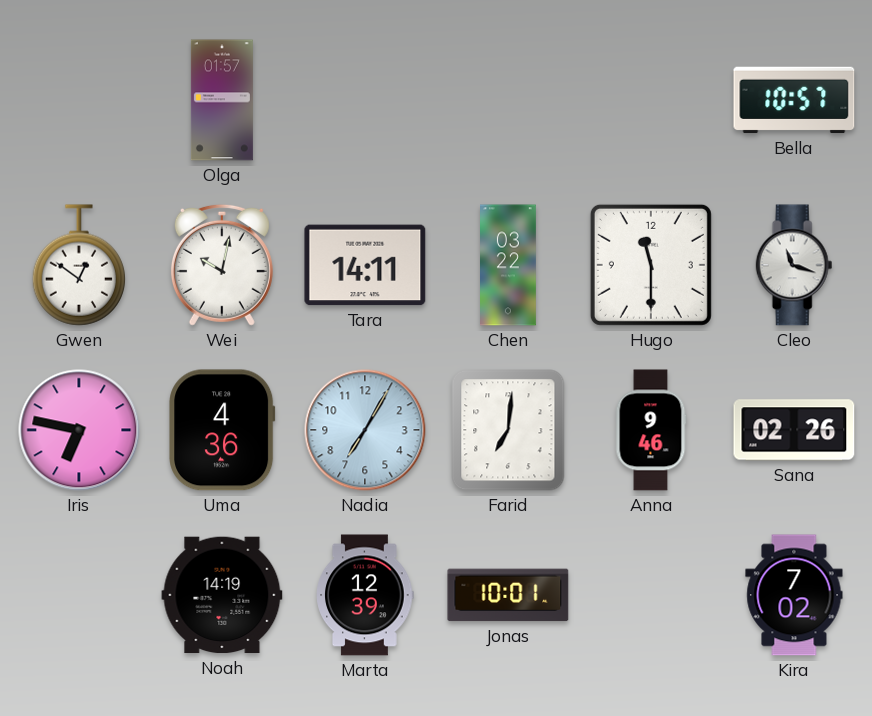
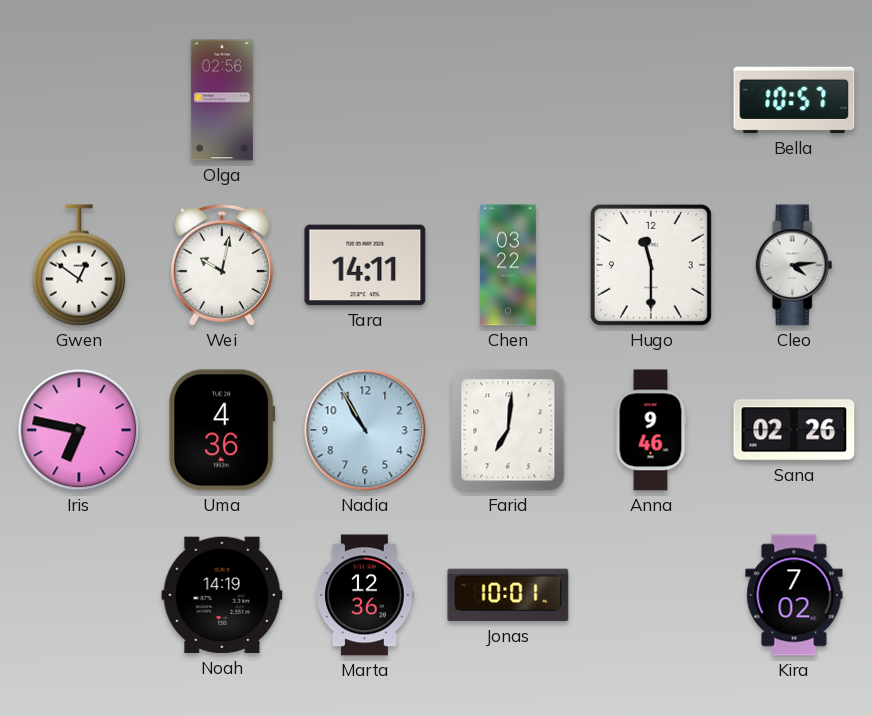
Olga: 01:57 -> 02:56
Cleo: 11:18 -> 4:14
Nadia: 7:05 -> 10:55
Marta: 12:39 -> 12:36
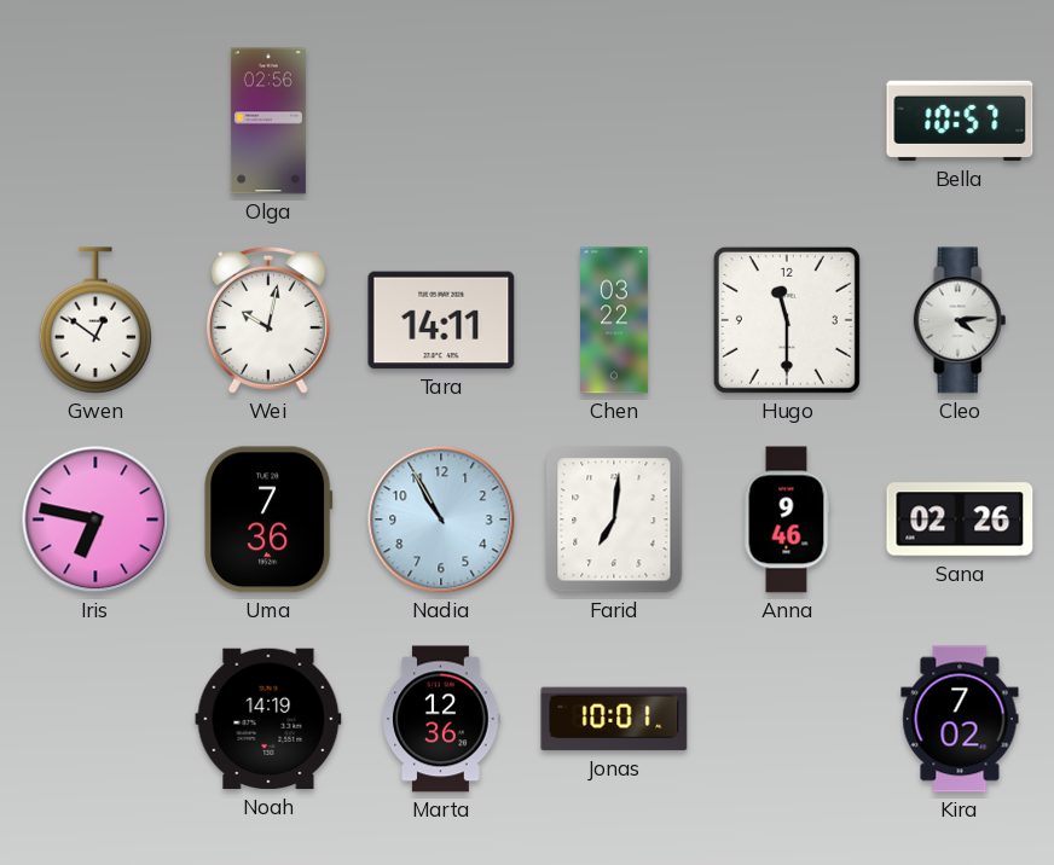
Uma: 4:36 -> 7:36
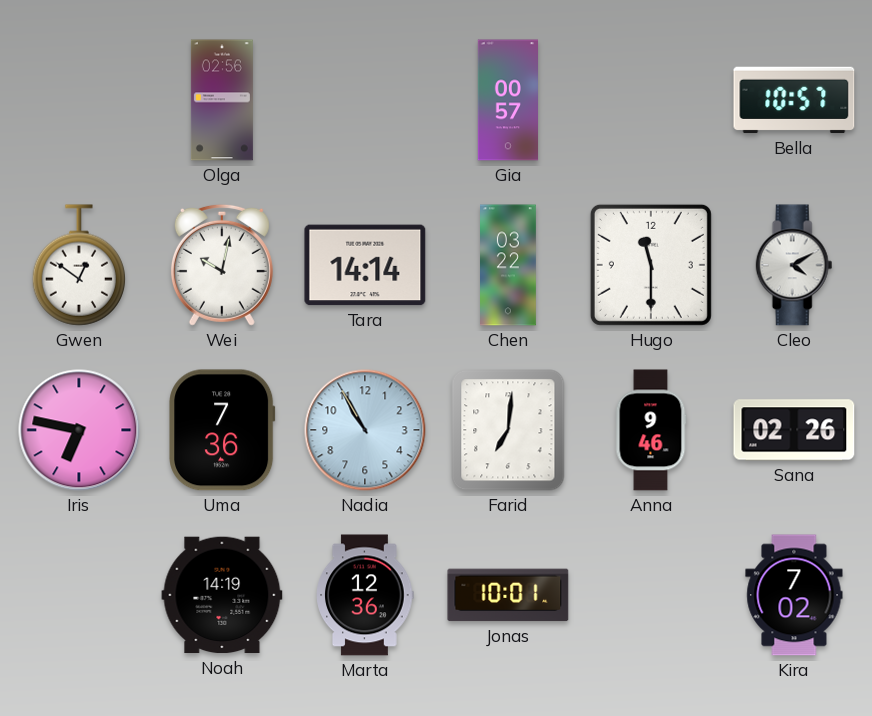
Gia: none -> 00:57
Tara: 14:11 -> 14:14
Cleo: 4:14 -> 4:10
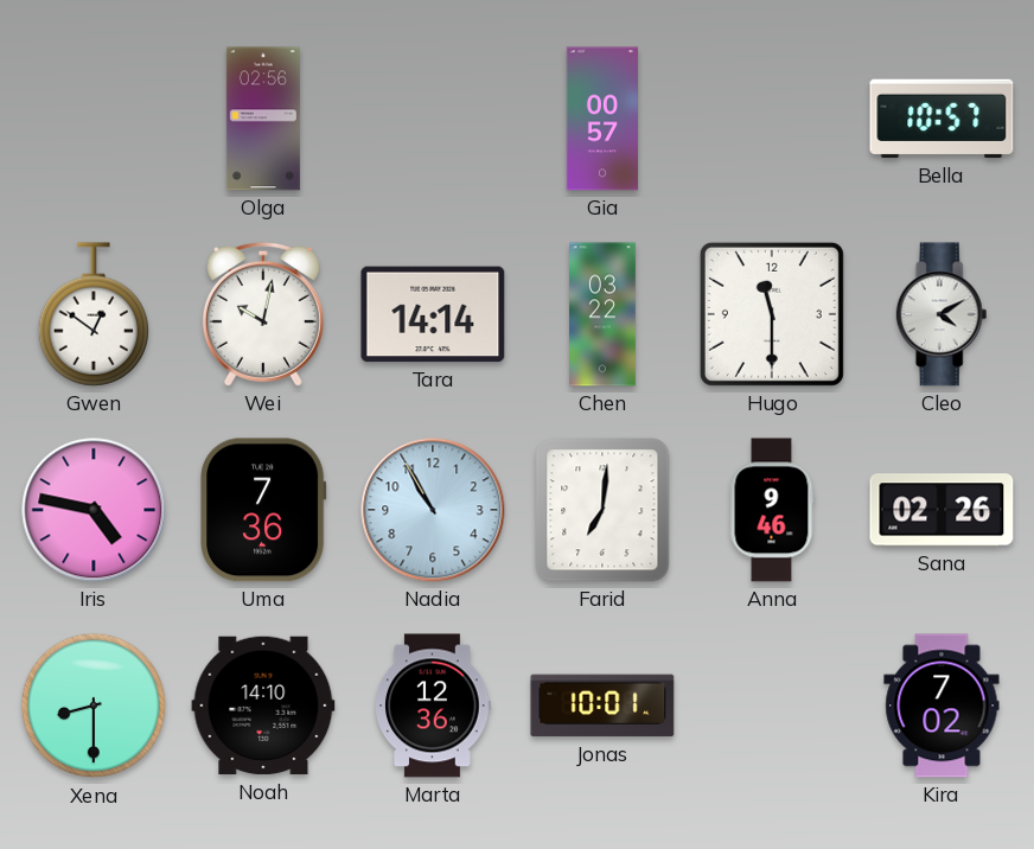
Iris: 6:47 -> 4:47
Xena: none -> 8:30
Noah: 14:19 -> 14:10
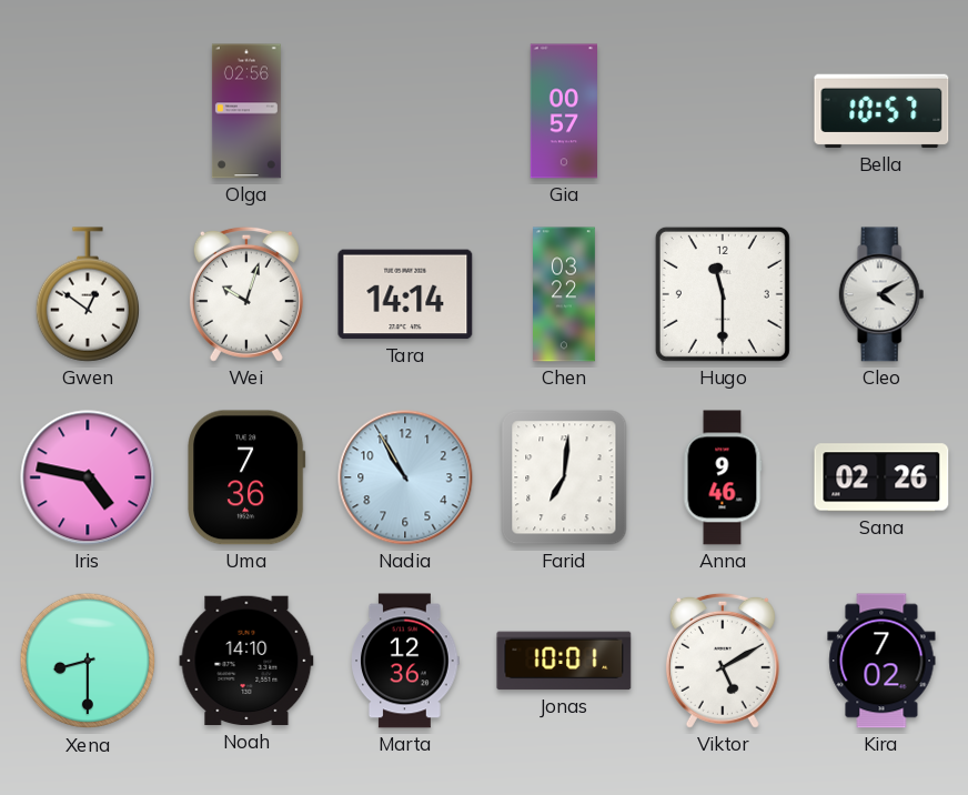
Wei: 10:02 -> 10:03
Viktor: none -> 5:10
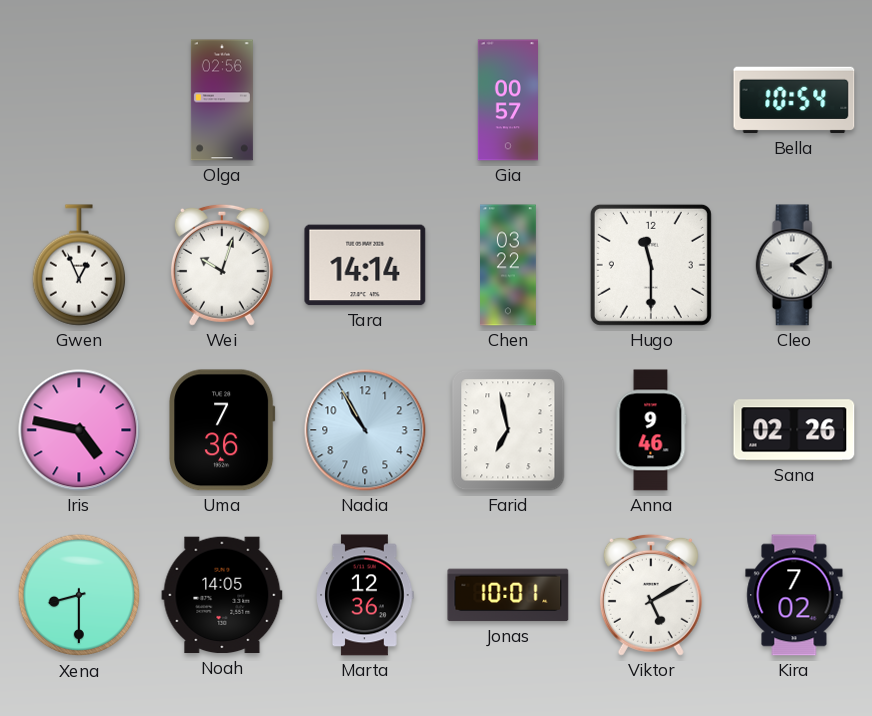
Bella: 10:57 -> 10:54
Gwen: 12:51 -> 12:56
Farid: 7:01 -> 6:58
Noah: 14:10 -> 14:05
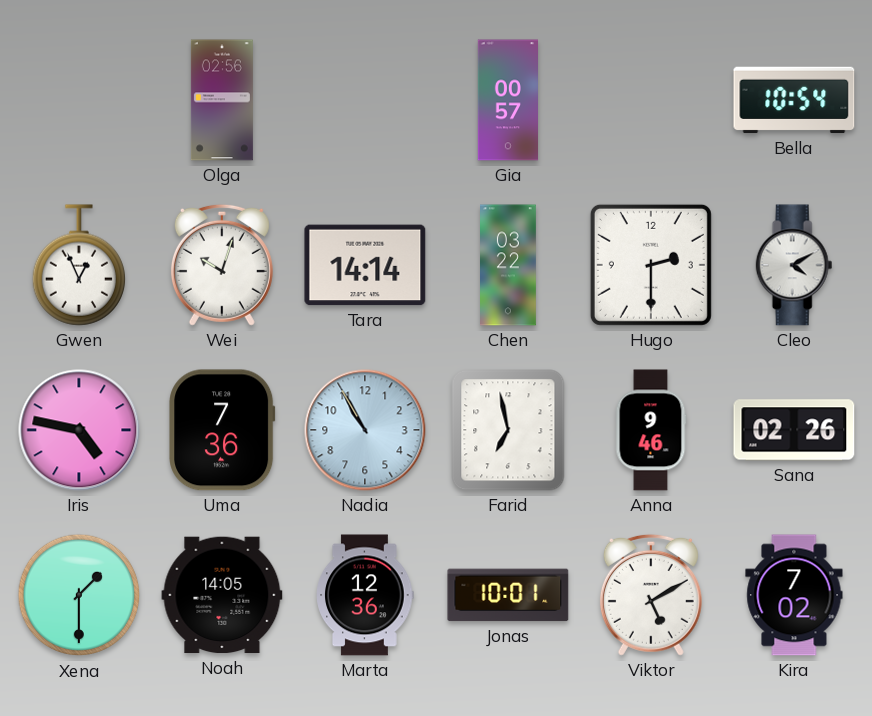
Hugo: 11:30 -> 2:30
Xena: 8:30 -> 1:30
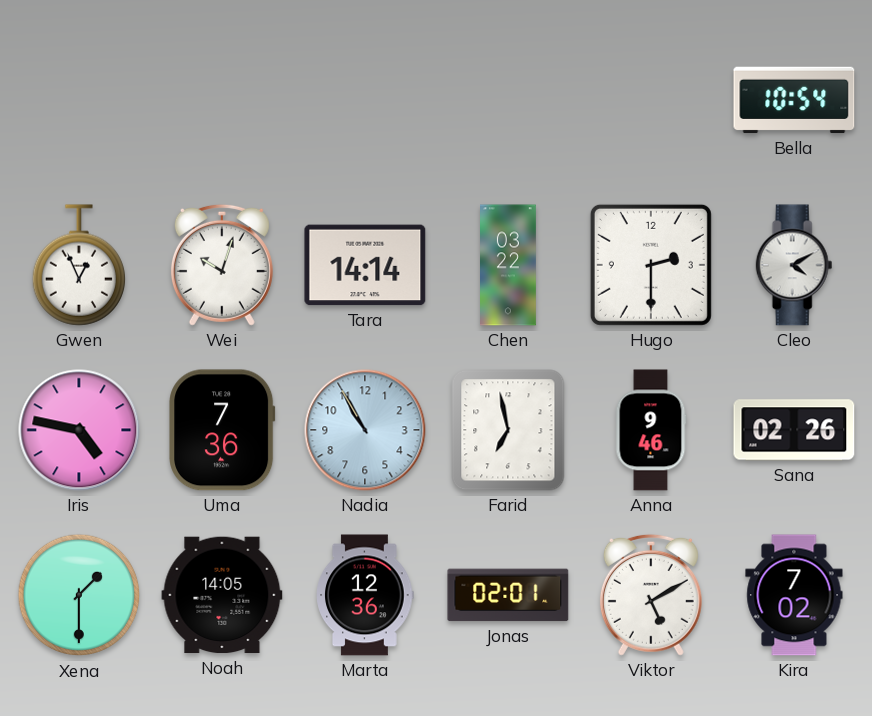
Olga: 02:56 -> none
Gia: 00:57 -> none
Jonas: 10:01 -> 02:01
